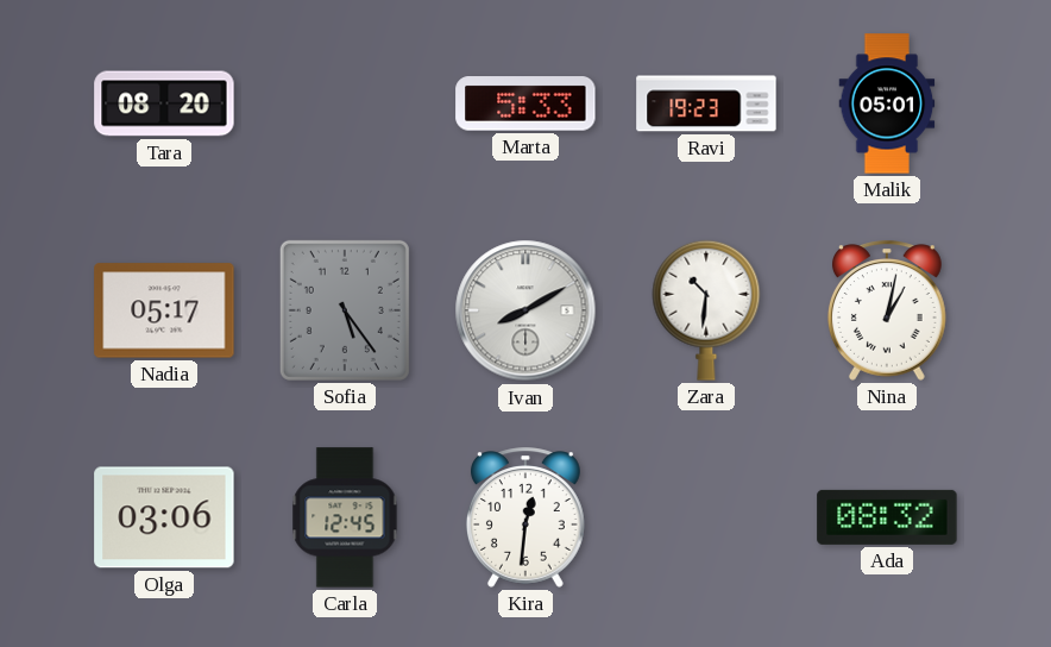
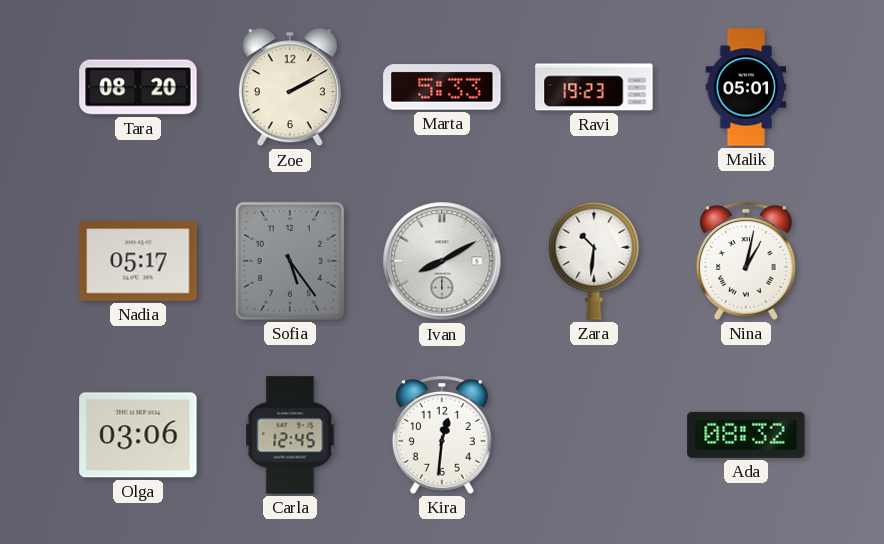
Zoe: none -> 2:10
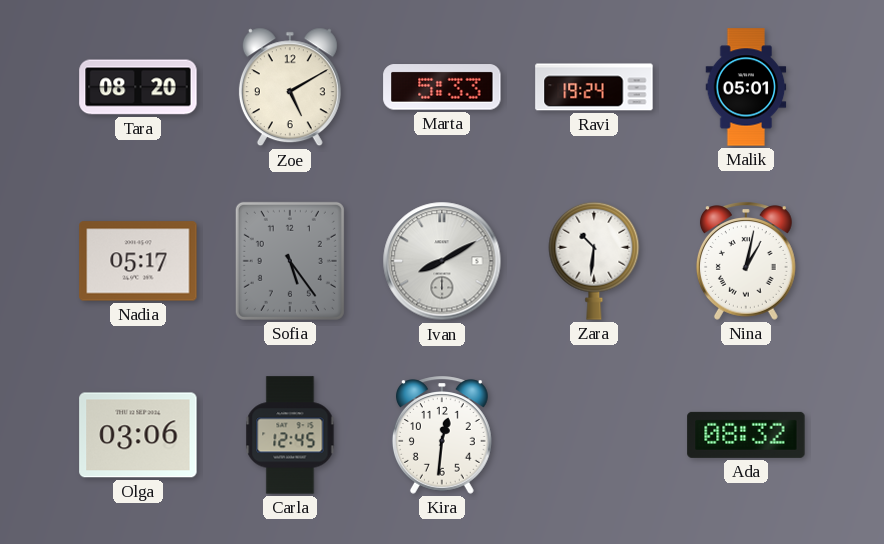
Zoe: 2:10 -> 5:10
Ravi: 19:23 -> 19:24
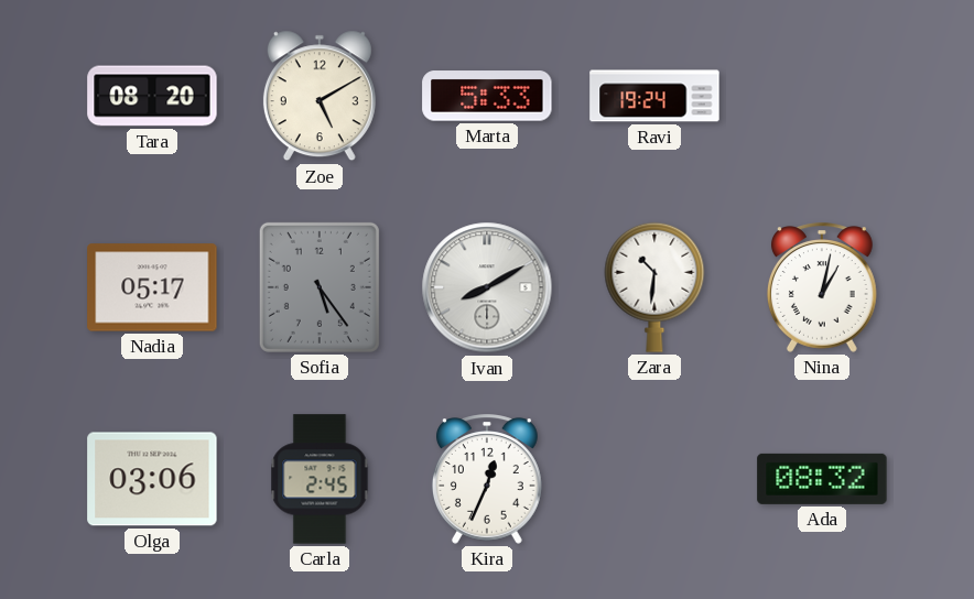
Malik: 05:01 -> none
Carla: 12:45 -> 2:45
Kira: 12:31 -> 12:34
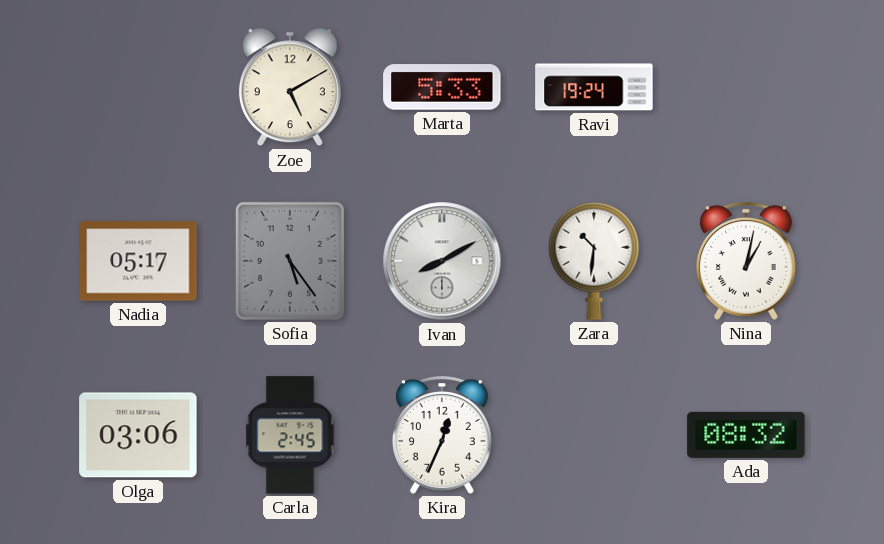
Tara: 08:20 -> none
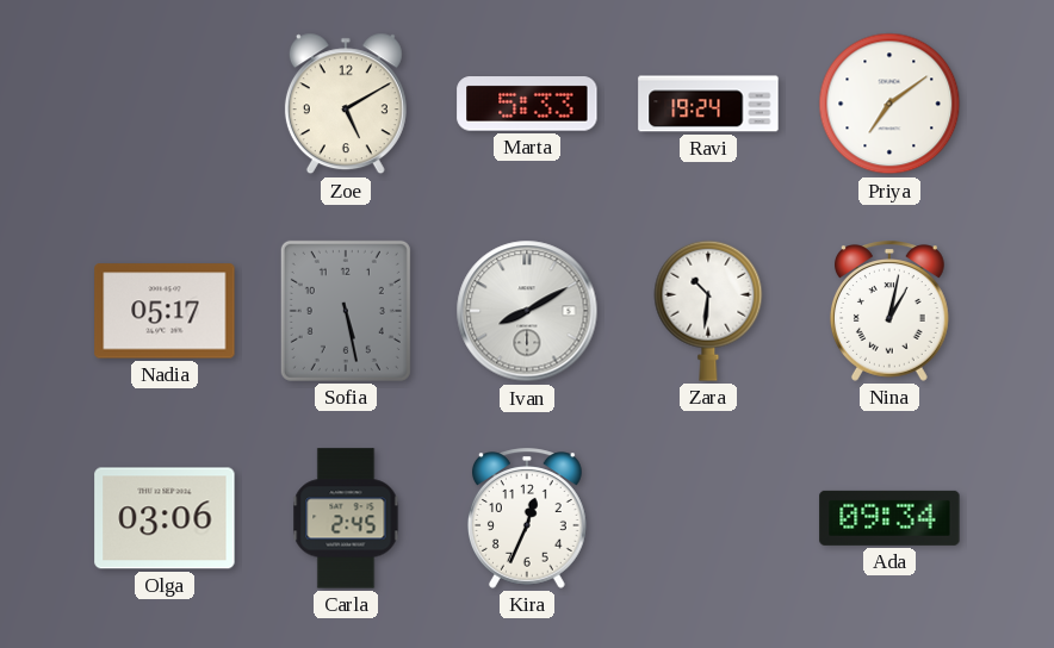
Priya: none -> 7:09
Sofia: 5:24 -> 5:28
Ada: 08:32 -> 09:34
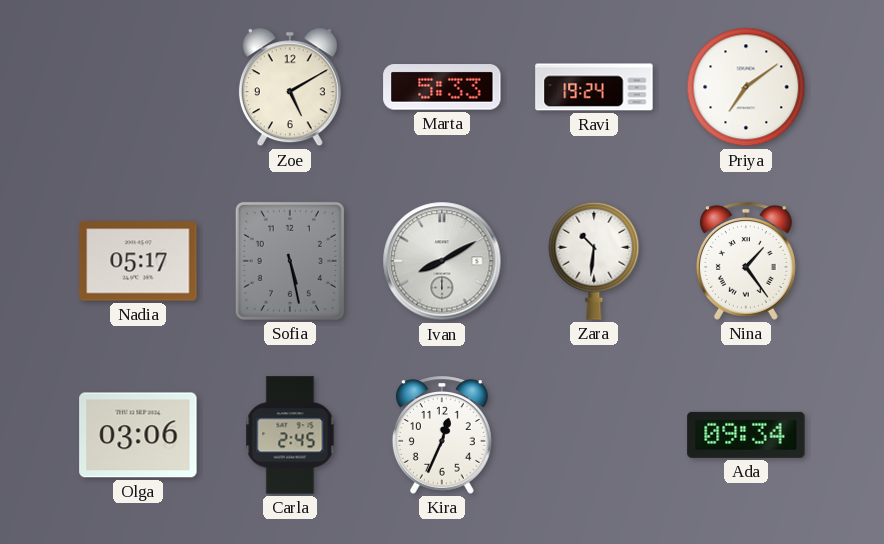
Nina: 1:02 -> 1:24
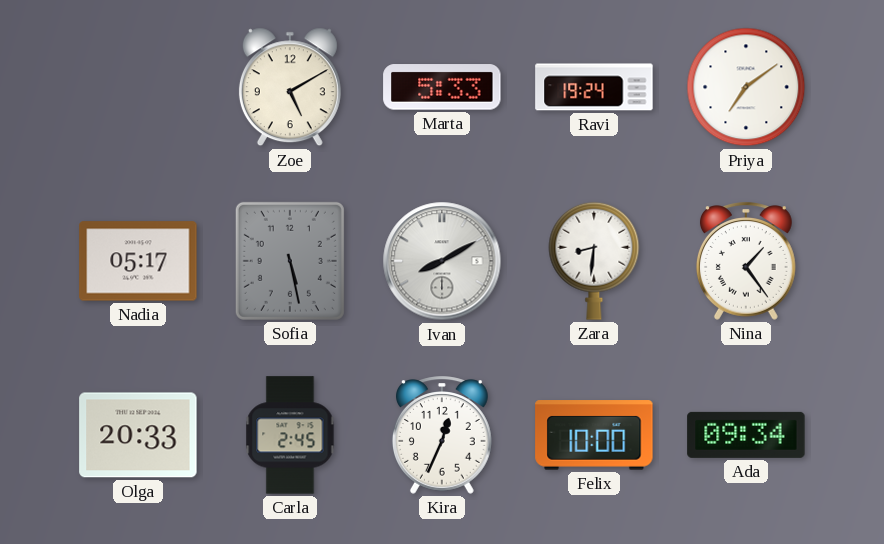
Zara: 10:31 -> 8:31
Olga: 03:06 -> 20:33
Felix: none -> 10:00
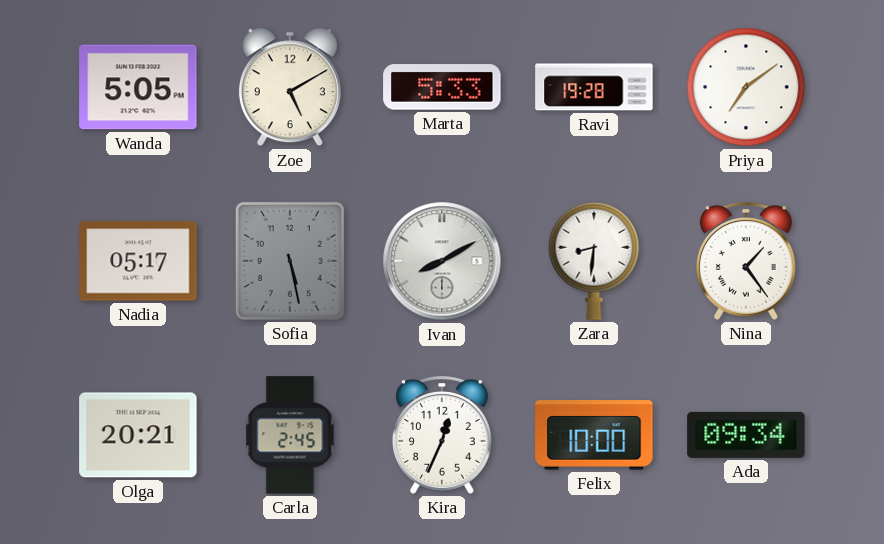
Wanda: none -> 5:05
Ravi: 19:24 -> 19:28
Olga: 20:33 -> 20:21
